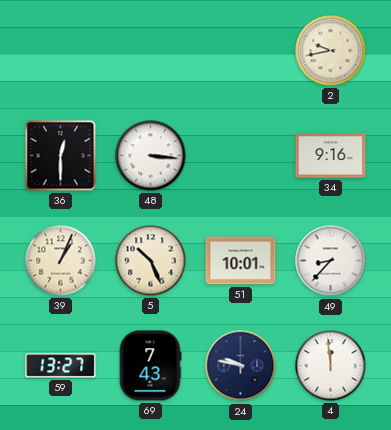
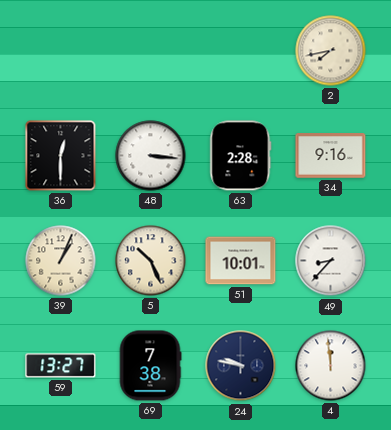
2: 9:43 -> 7:43
63: none -> 2:28
69: 7:43 -> 7:38
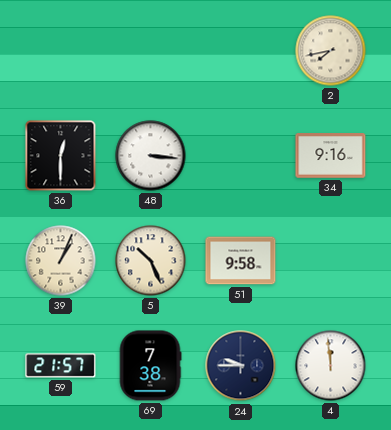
63: 2:28 -> none
51: 10:01 -> 9:58
49: 8:37 -> none
59: 13:27 -> 21:57
24: 9:47 -> 9:45
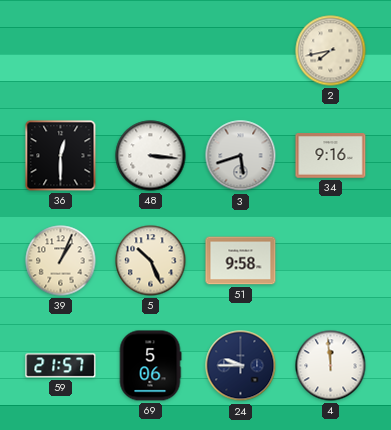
3: none -> 5:42
69: 7:38 -> 5:06
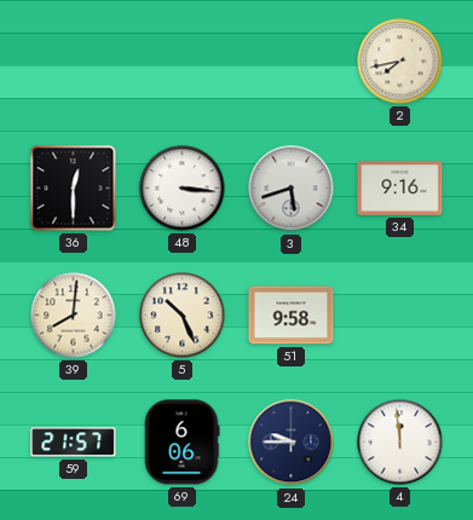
39: 1:04 -> 8:01
69: 5:06 -> 6:06
